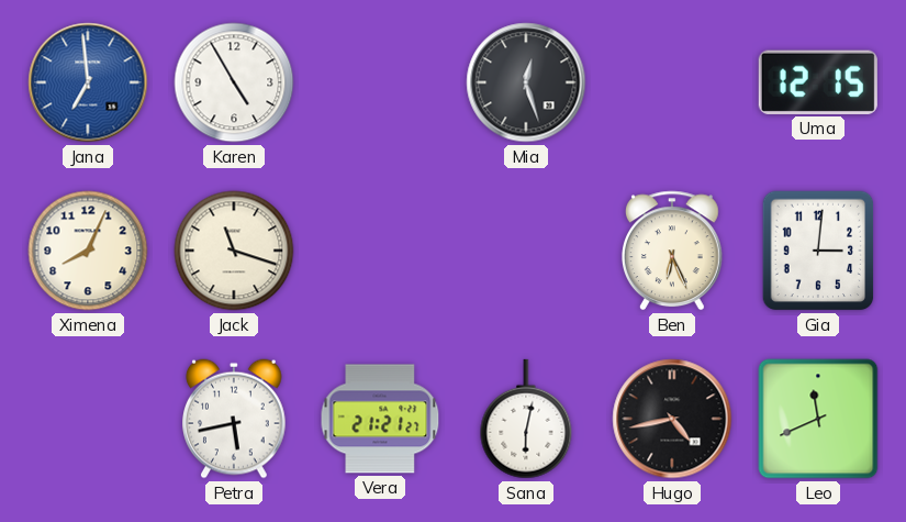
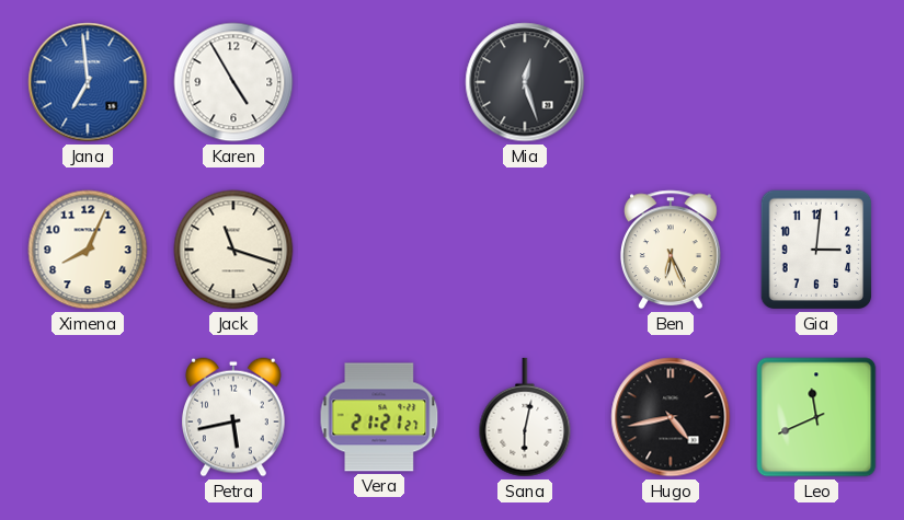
Uma: 12:15 -> none
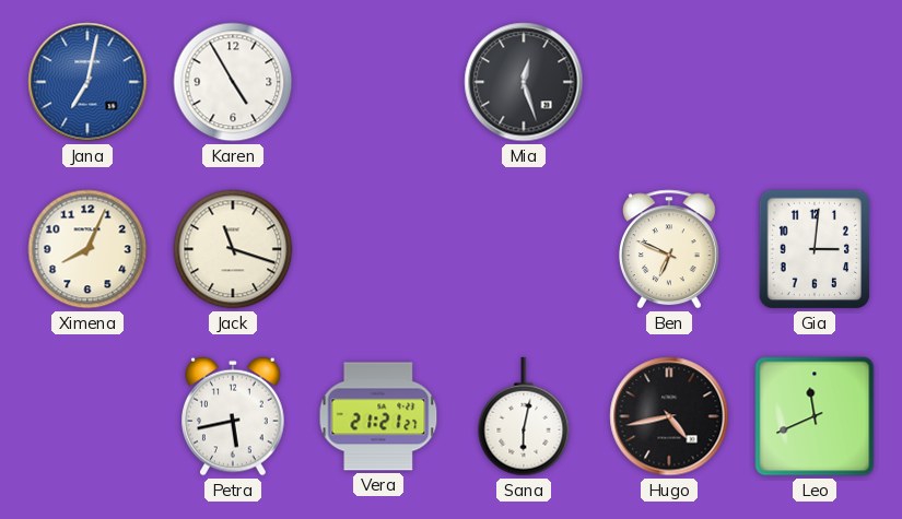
Jana: 6:59 -> 7:02
Ben: 6:26 -> 6:49
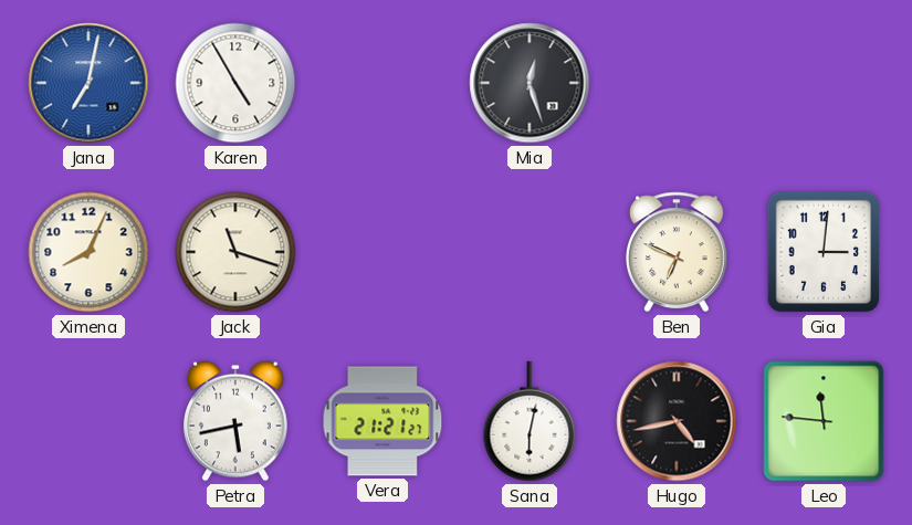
Leo: 11:41 -> 11:46
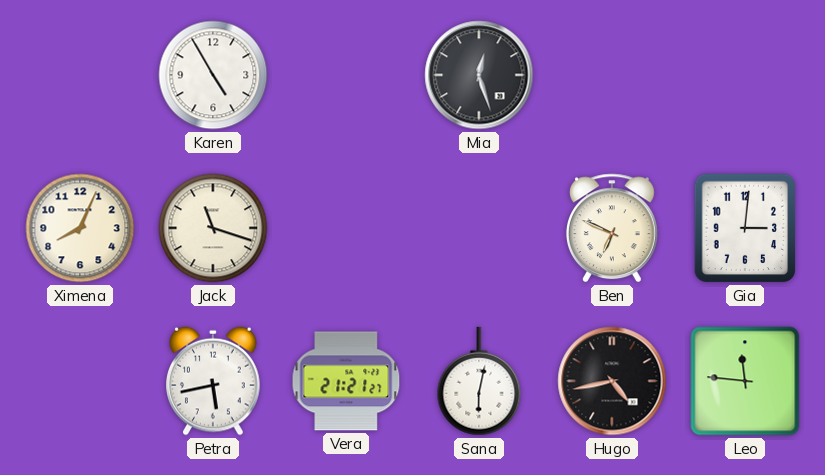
Jana: 7:02 -> none
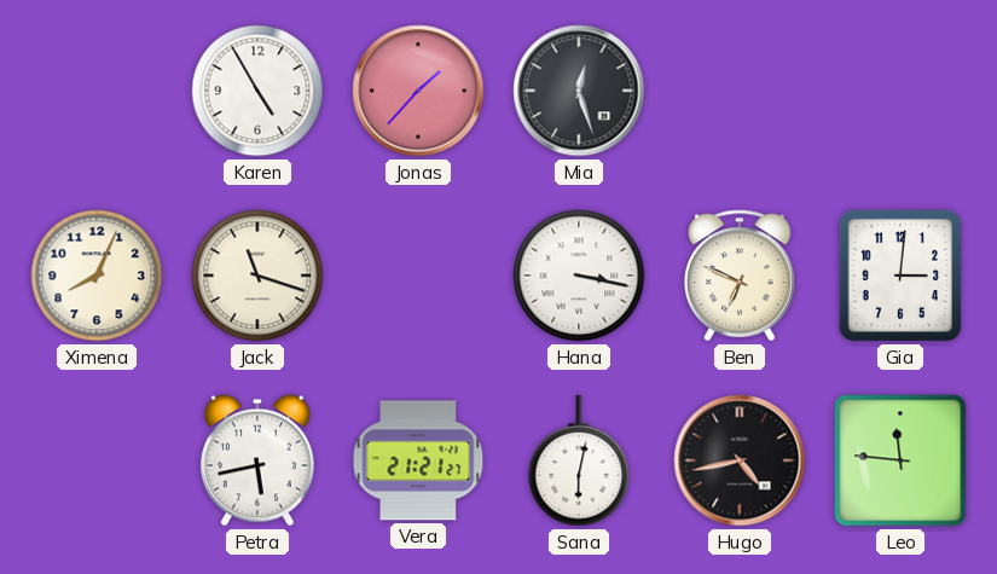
Jonas: none -> 1:37
Hana: none -> 3:17
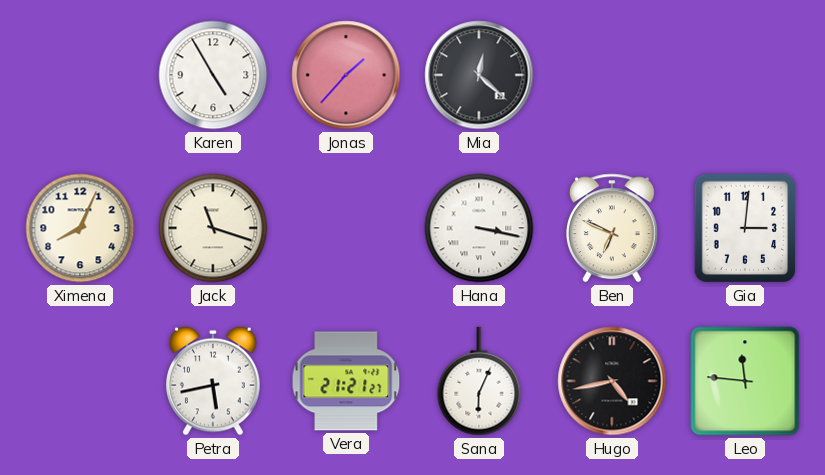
Mia: 12:27 -> 12:22
Sana: 6:02 -> 6:04
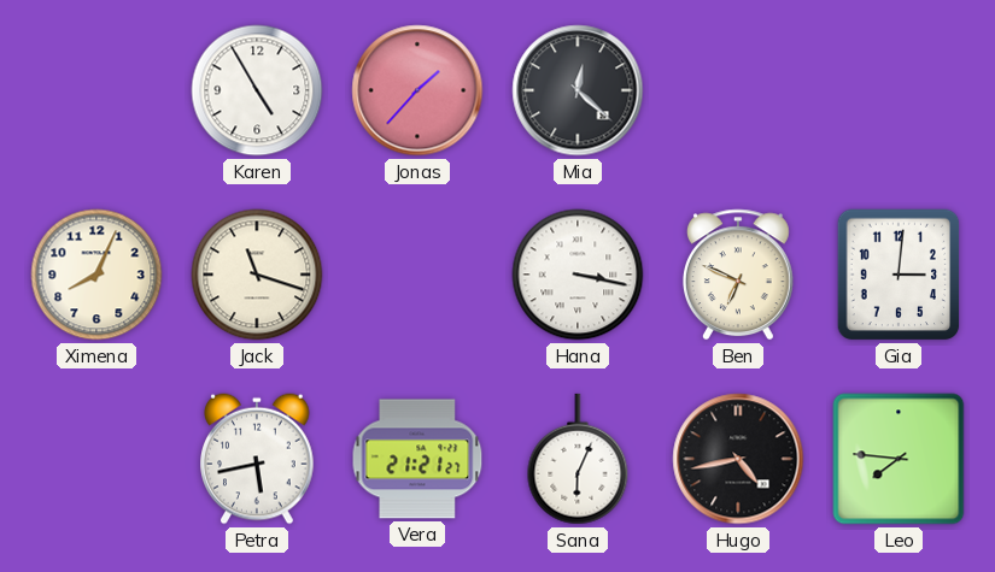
Leo: 11:46 -> 7:46
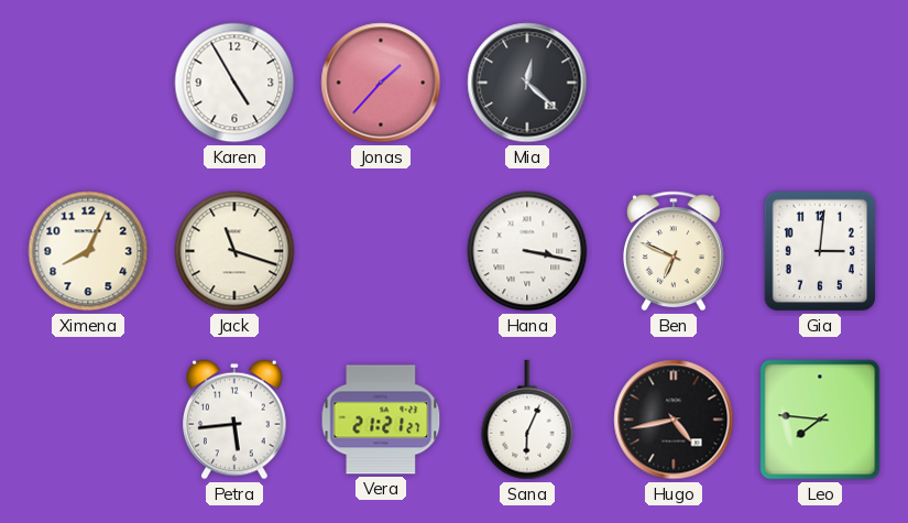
Petra: 5:43 -> 5:44
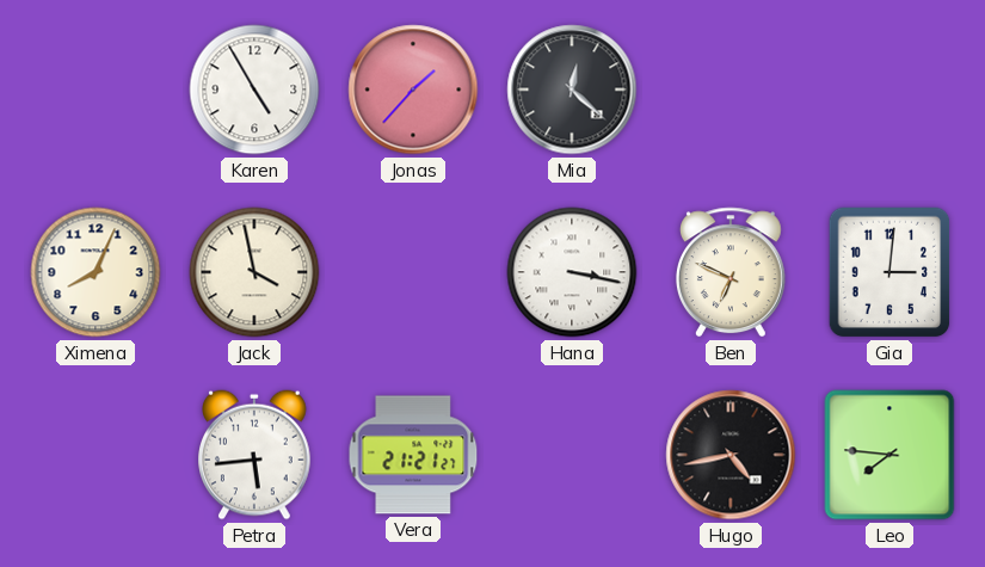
Jack: 11:18 -> 3:58
Sana: 6:04 -> none
